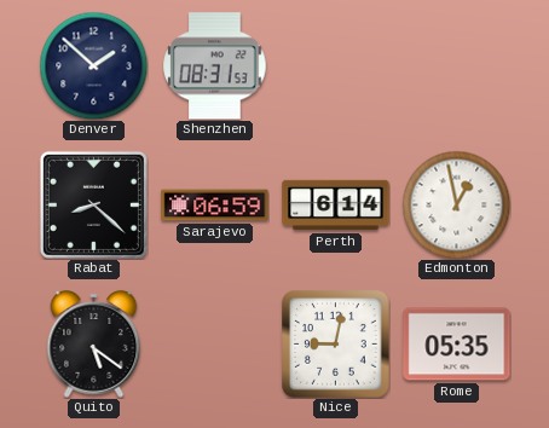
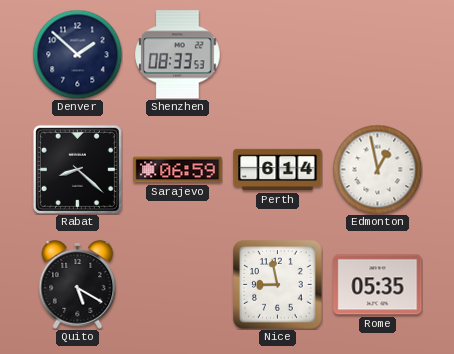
Shenzhen: 08:31 -> 08:33
Quito: 5:21 -> 5:20
Nice: 9:02 -> 8:58
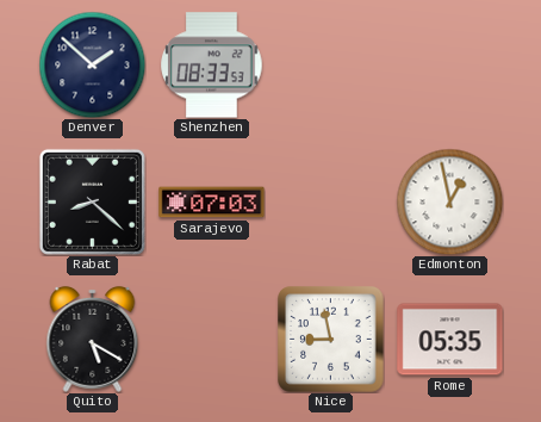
Sarajevo: 06:59 -> 07:03
Perth: 6:14 -> none
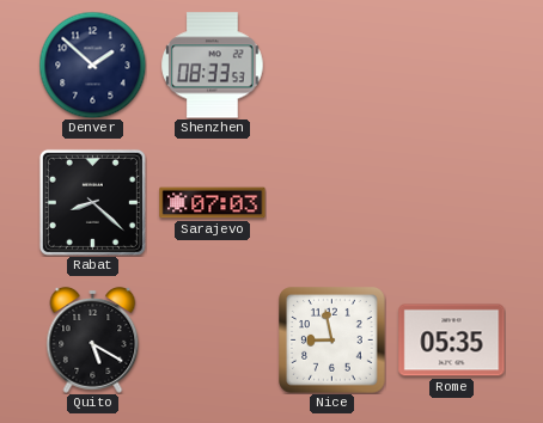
Edmonton: 12:58 -> none
